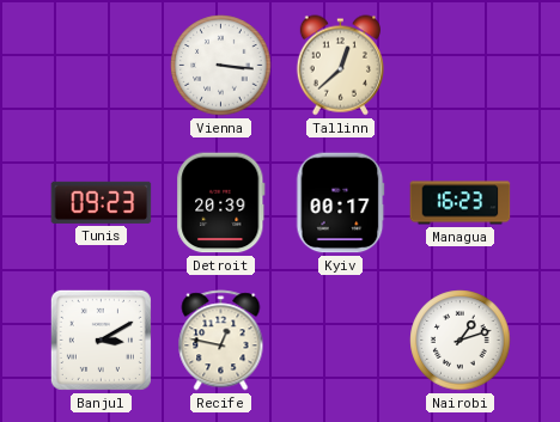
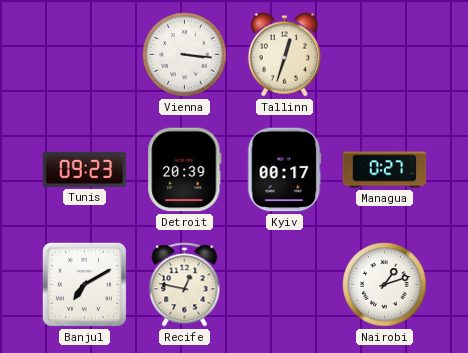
Tallinn: 12:38 -> 12:33
Managua: 16:23 -> 0:27
Banjul: 3:10 -> 7:10
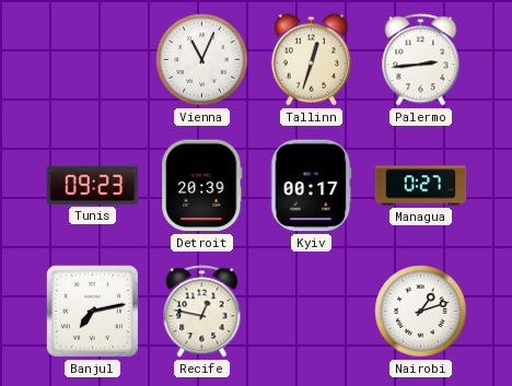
Vienna: 3:16 -> 11:04
Palermo: none -> 2:44
Banjul: 7:10 -> 7:13
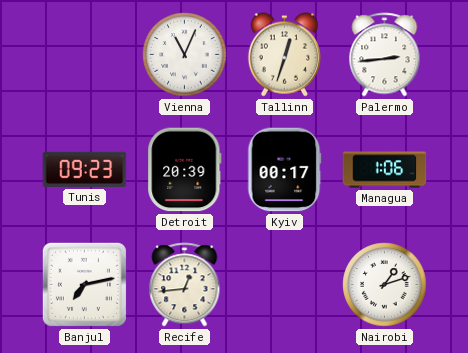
Managua: 0:27 -> 1:06
Recife: 12:47 -> 12:44
